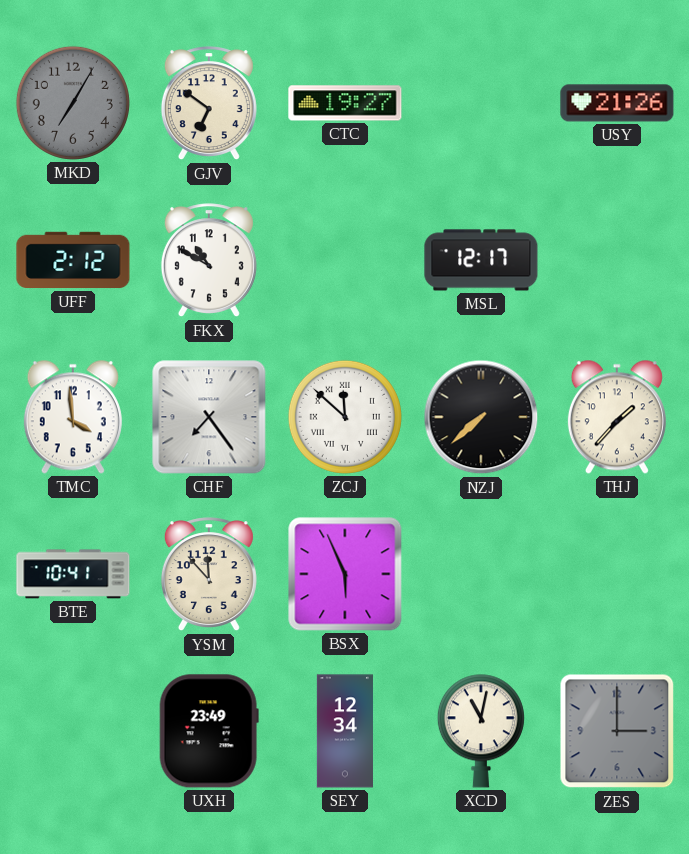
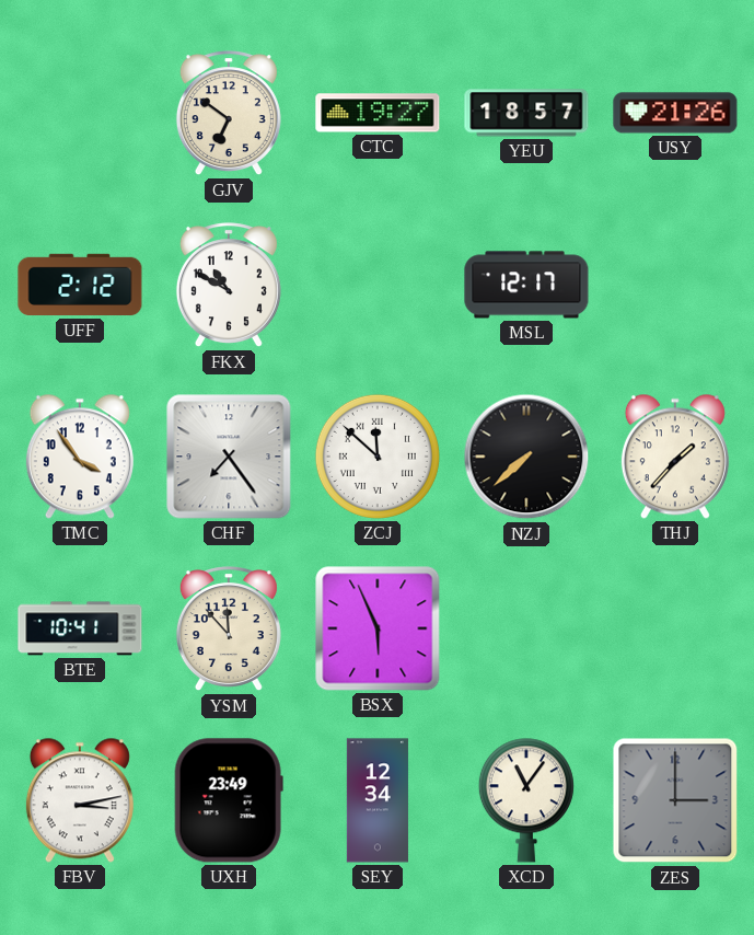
MKD: 7:05 -> none
YEU: none -> 18:57
TMC: 3:59 -> 3:54
FBV: none -> 3:13
XCD: 11:02 -> 11:06
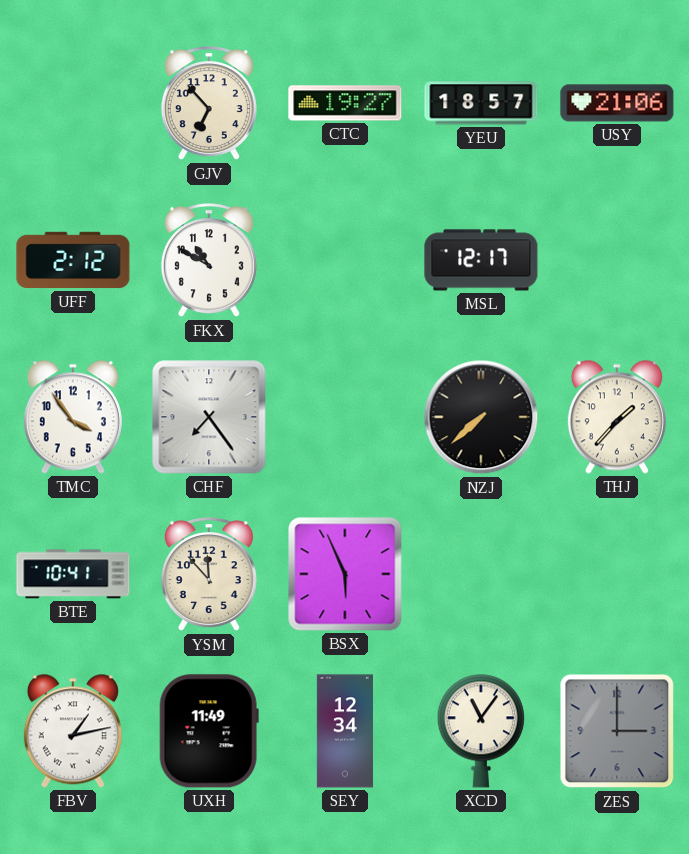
GJV: 6:51 -> 6:53
USY: 21:26 -> 21:06
ZCJ: 11:52 -> none
FBV: 3:13 -> 1:13
UXH: 23:49 -> 11:49
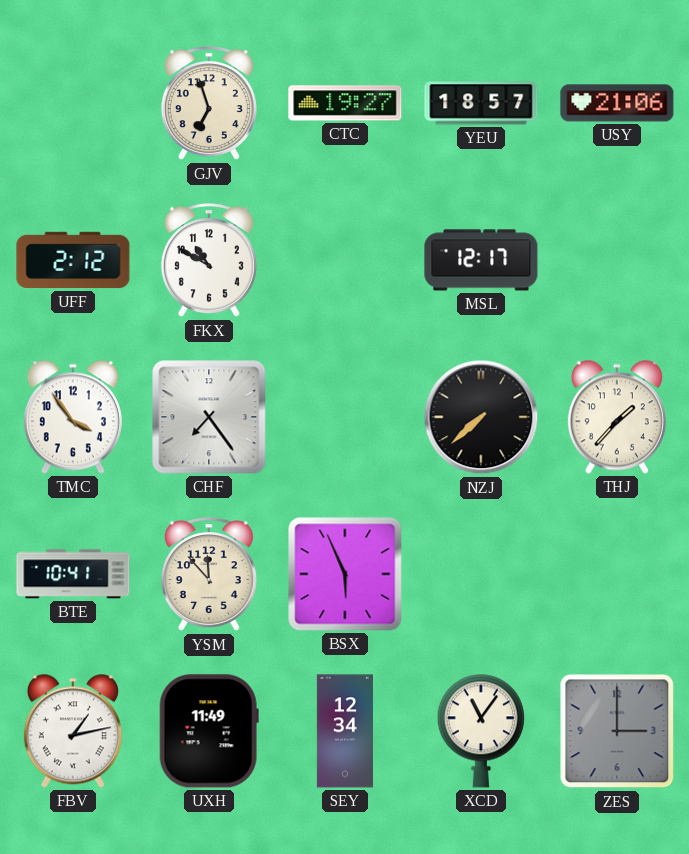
GJV: 6:53 -> 6:57
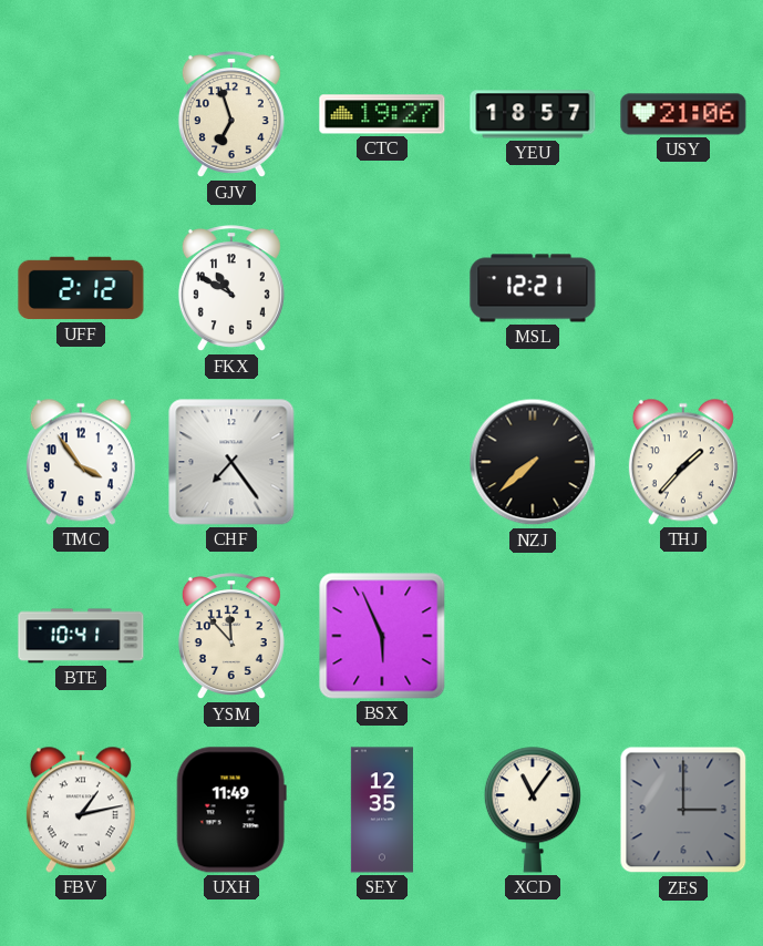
MSL: 12:17 -> 12:21
SEY: 12:34 -> 12:35
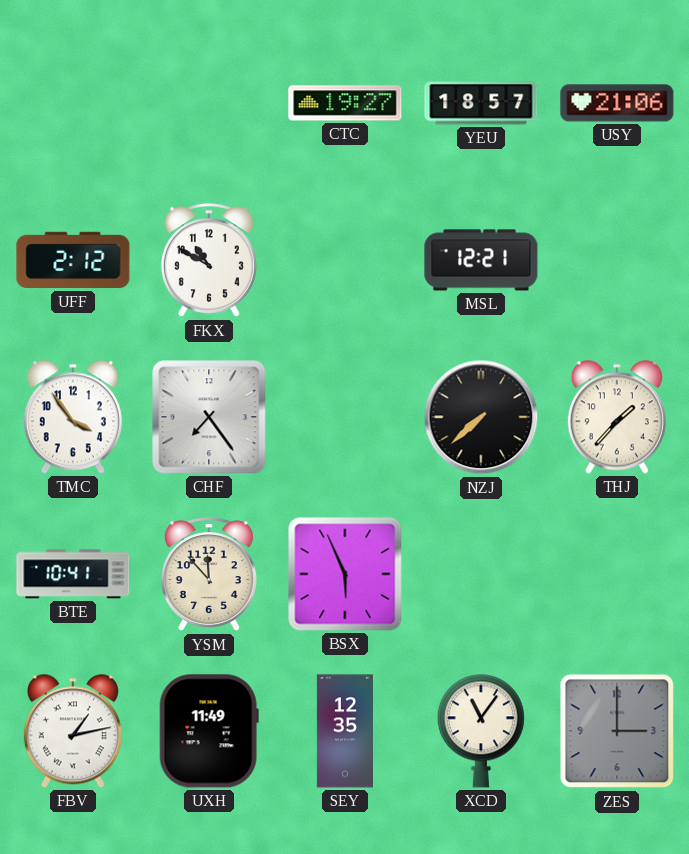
GJV: 6:57 -> none
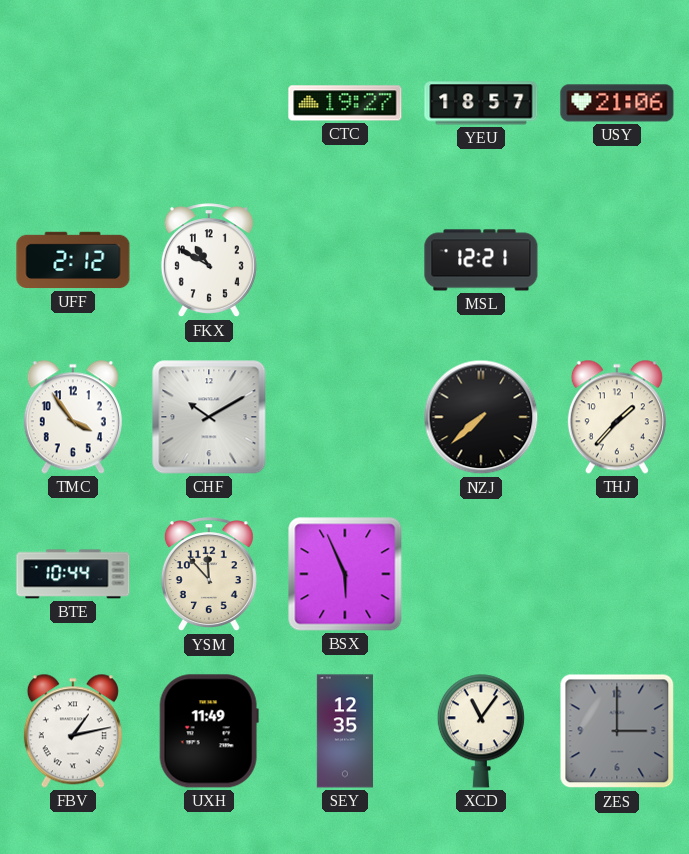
CHF: 7:24 -> 10:10
BTE: 10:41 -> 10:44
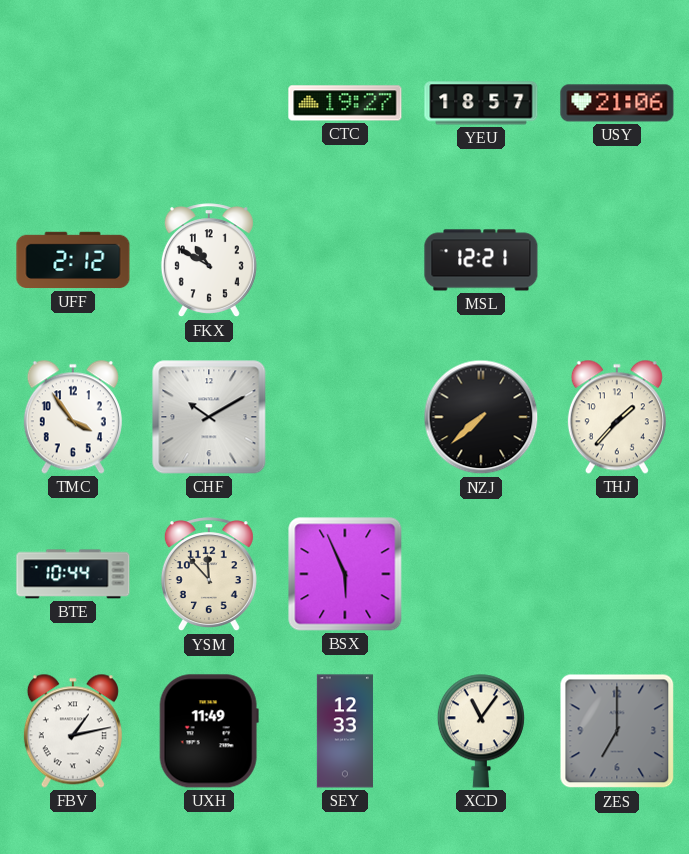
SEY: 12:35 -> 12:33
ZES: 3:00 -> 7:00
